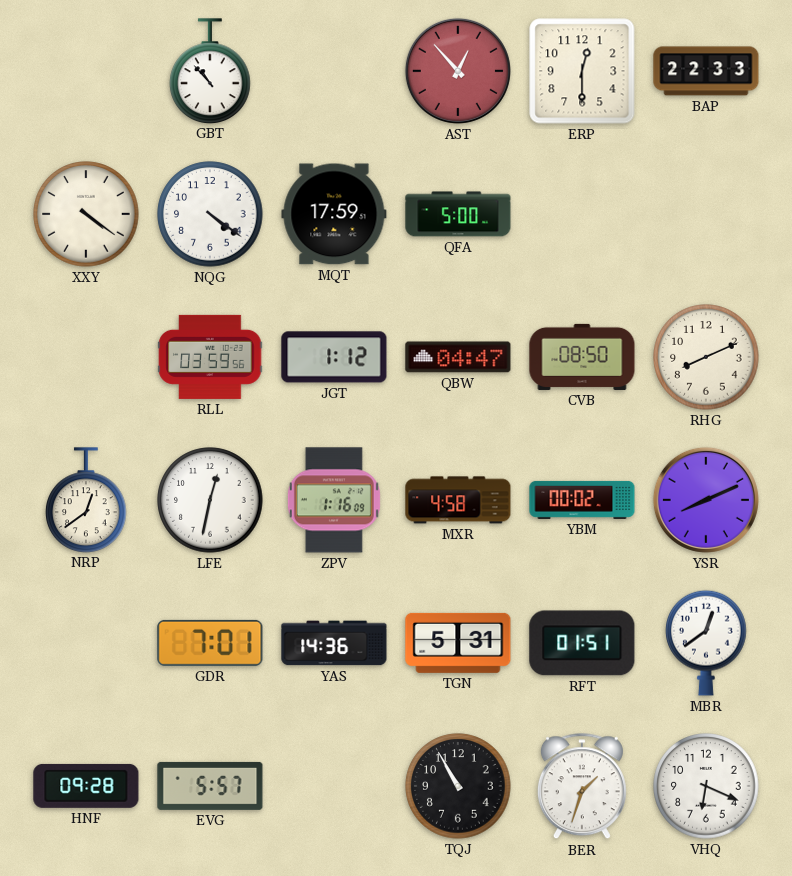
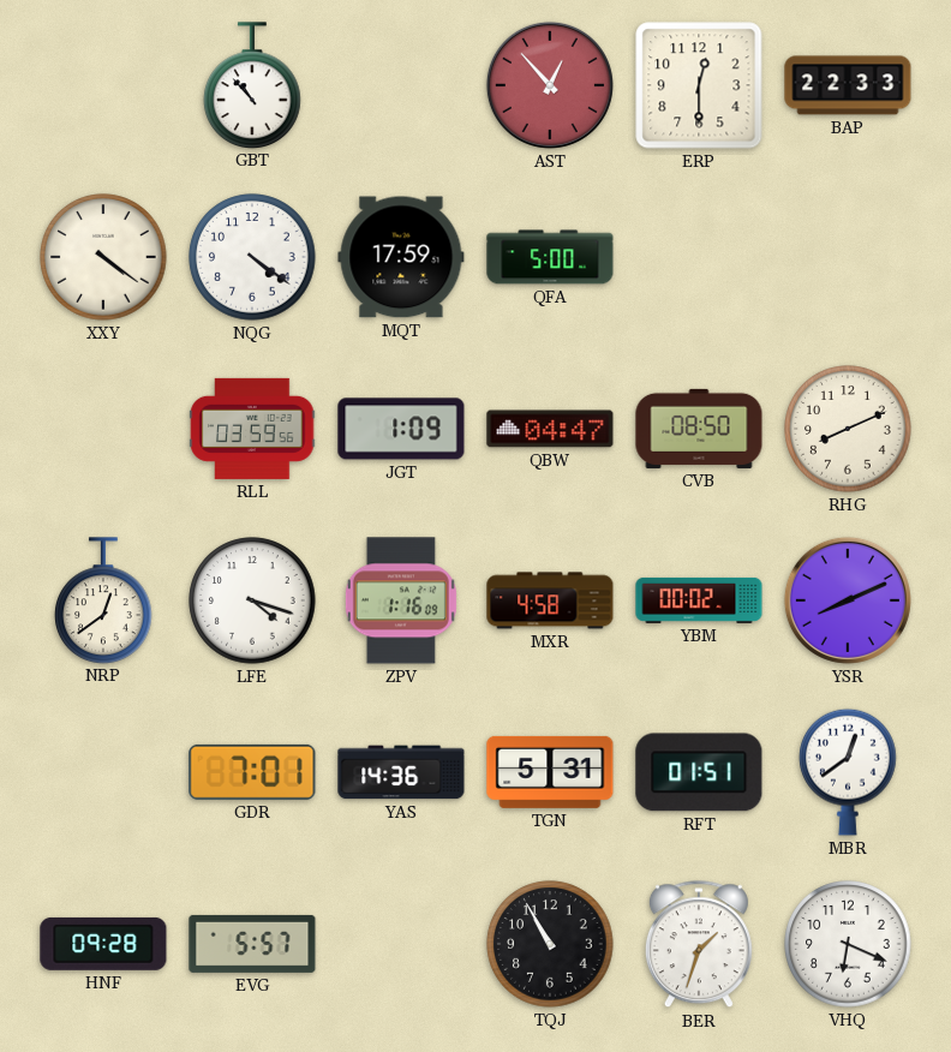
JGT: 1:12 -> 1:09
LFE: 12:32 -> 4:18
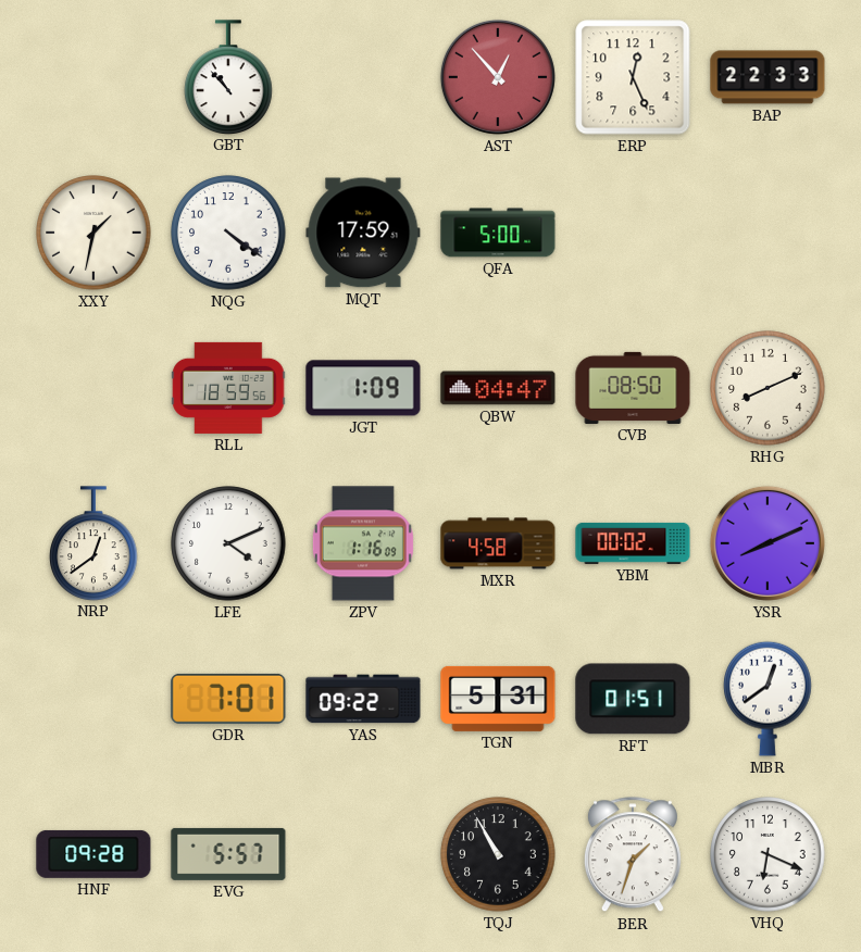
ERP: 12:30 -> 12:26
XXY: 4:21 -> 1:32
RLL: 03:59 -> 18:59
LFE: 4:18 -> 4:11
YAS: 14:36 -> 09:22
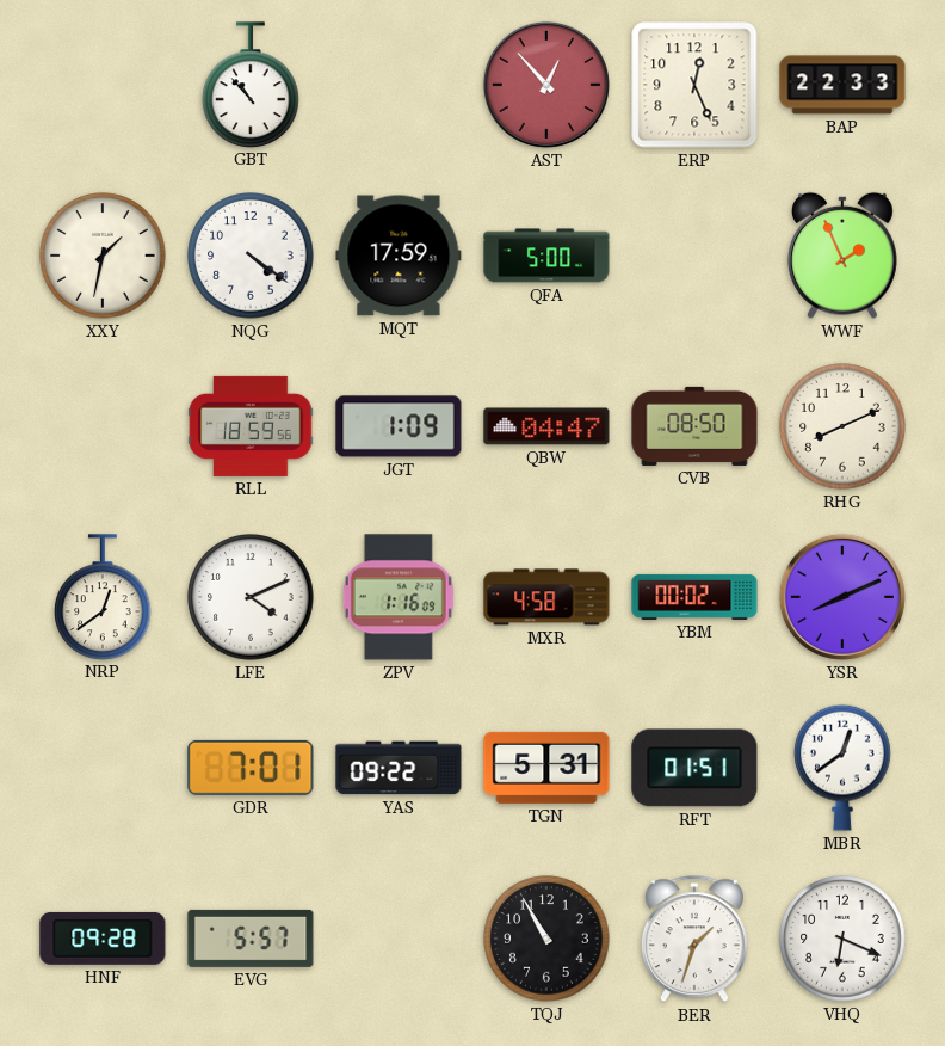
WWF: none -> 1:56
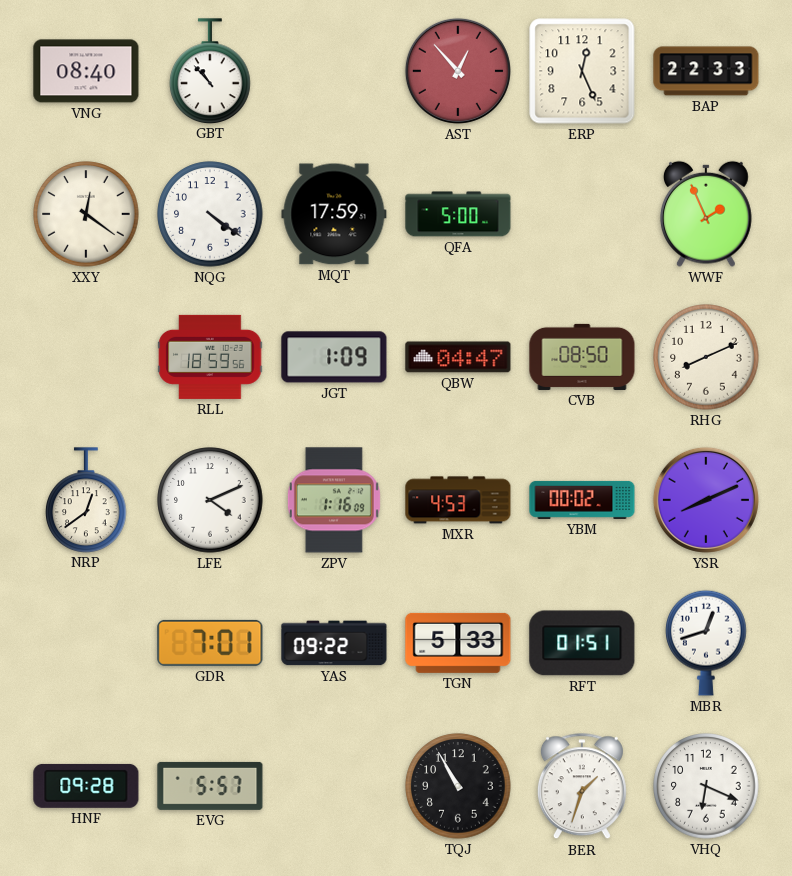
VNG: none -> 08:40
XXY: 1:32 -> 12:21
MXR: 4:58 -> 4:53
TGN: 5:31 -> 5:33
MBR: 12:39 -> 12:42
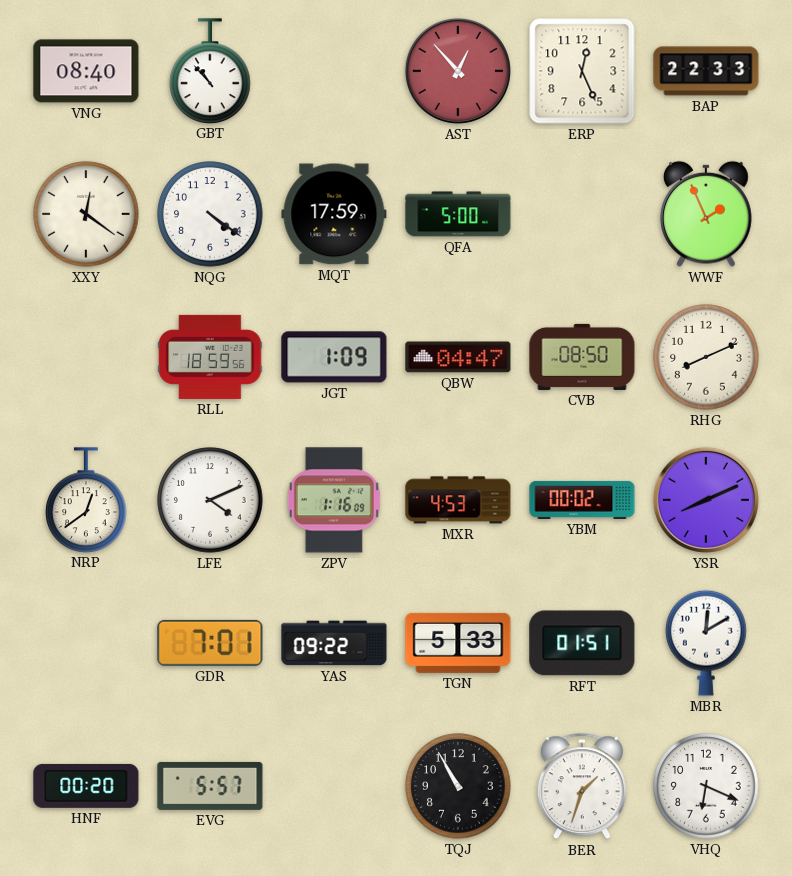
MBR: 12:42 -> 12:10
HNF: 09:28 -> 00:20
